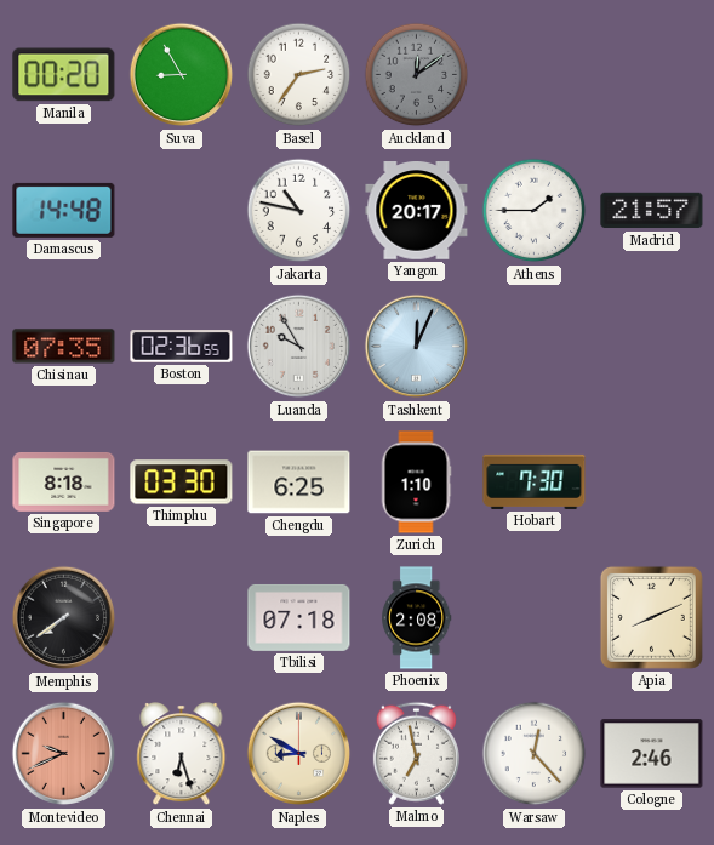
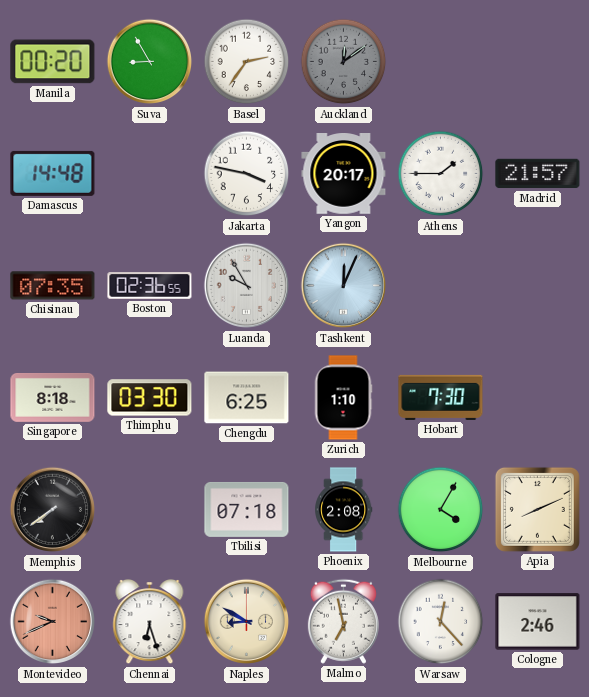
Jakarta: 10:47 -> 3:47
Melbourne: none -> 4:05
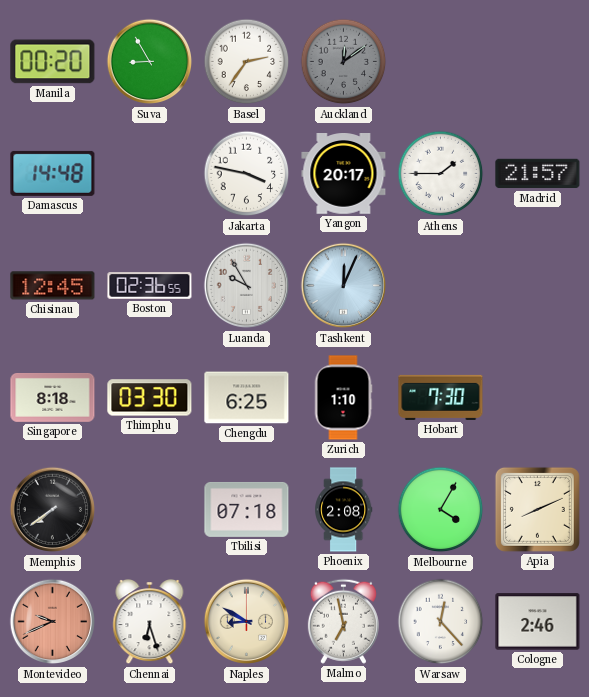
Chisinau: 07:35 -> 12:45
